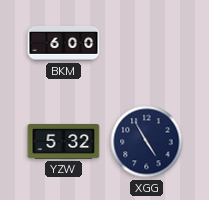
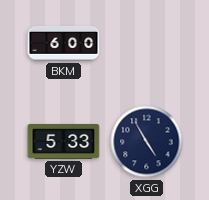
YZW: 5:32 -> 5:33
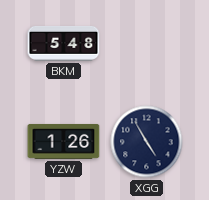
BKM: 6:00 -> 5:48
YZW: 5:33 -> 1:26
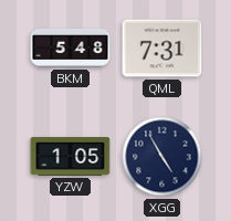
QML: none -> 7:31
YZW: 1:26 -> 1:05
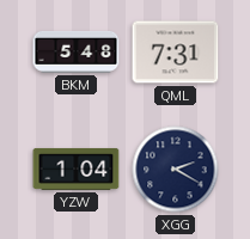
YZW: 1:05 -> 1:04
XGG: 4:55 -> 2:20
